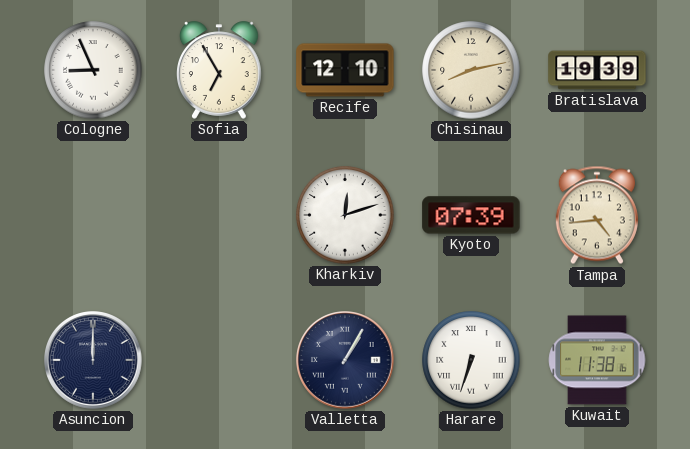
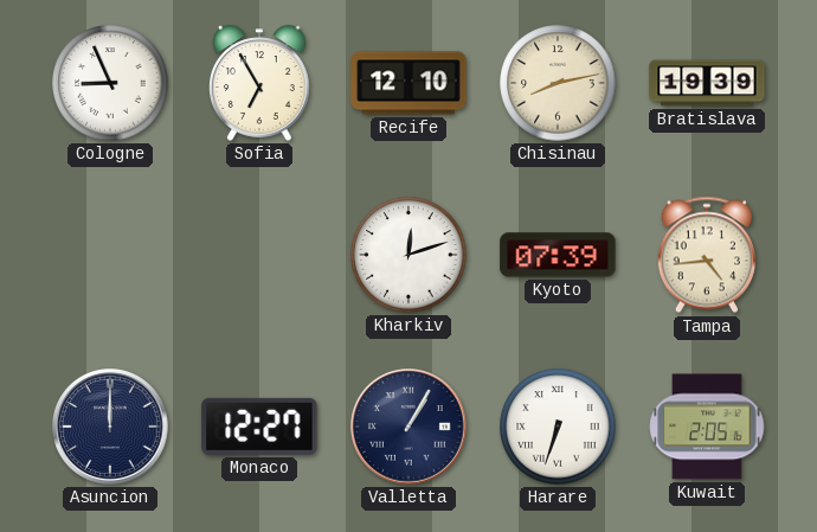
Monaco: none -> 12:27
Kuwait: 11:38 -> 2:05
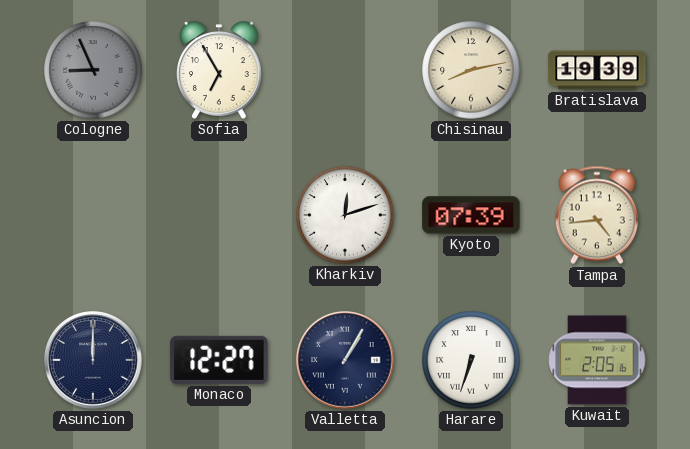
Cologne dial: white -> grey
Recife: 12:10 -> none
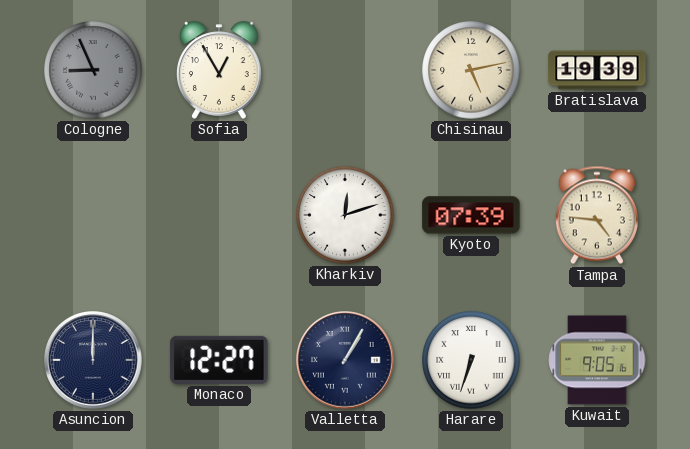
Sofia: 6:55 -> 12:55
Chisinau: 8:13 -> 5:13
Tampa: 4:44 -> 4:46
Kuwait: 2:05 -> 9:05
